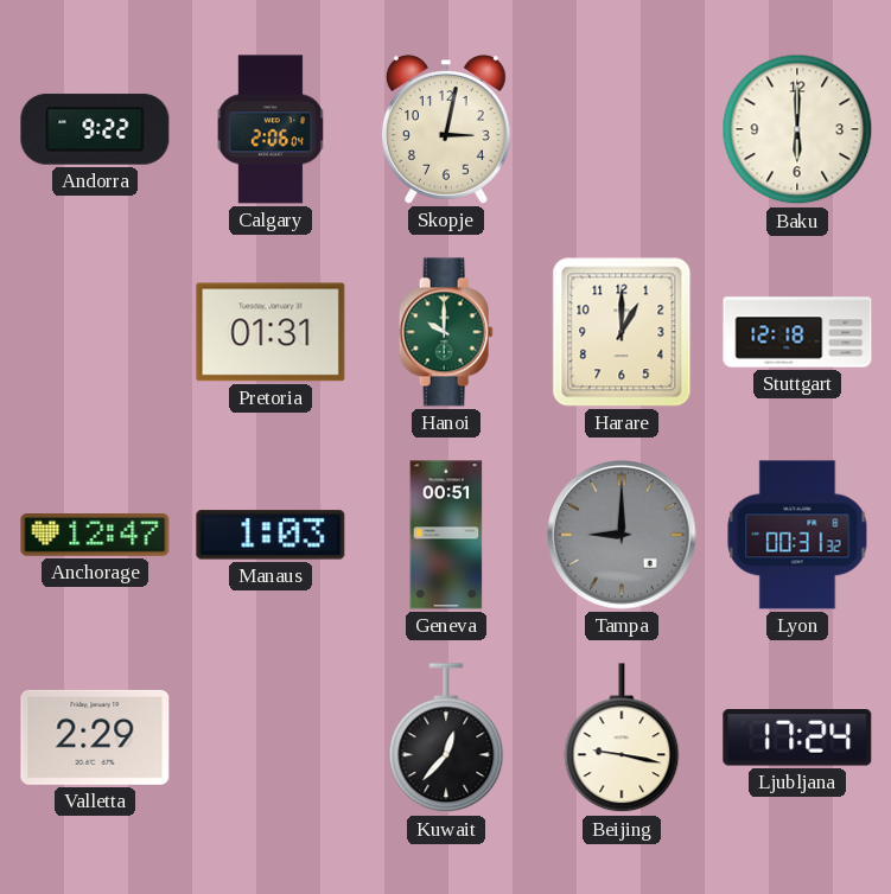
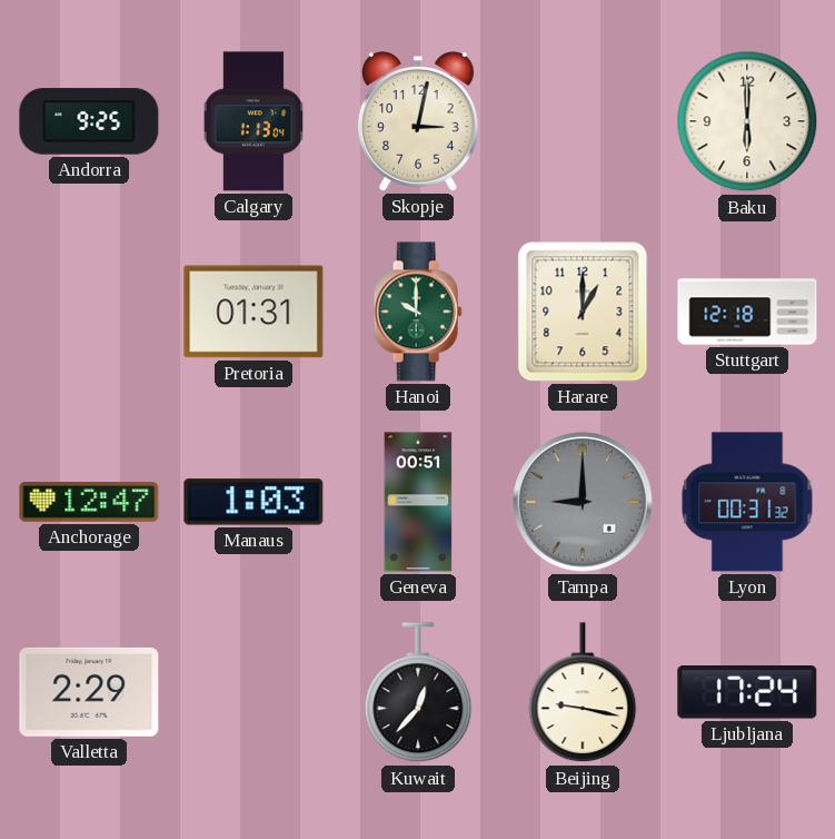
Andorra: 9:22 -> 9:25
Calgary: 2:06 -> 1:13
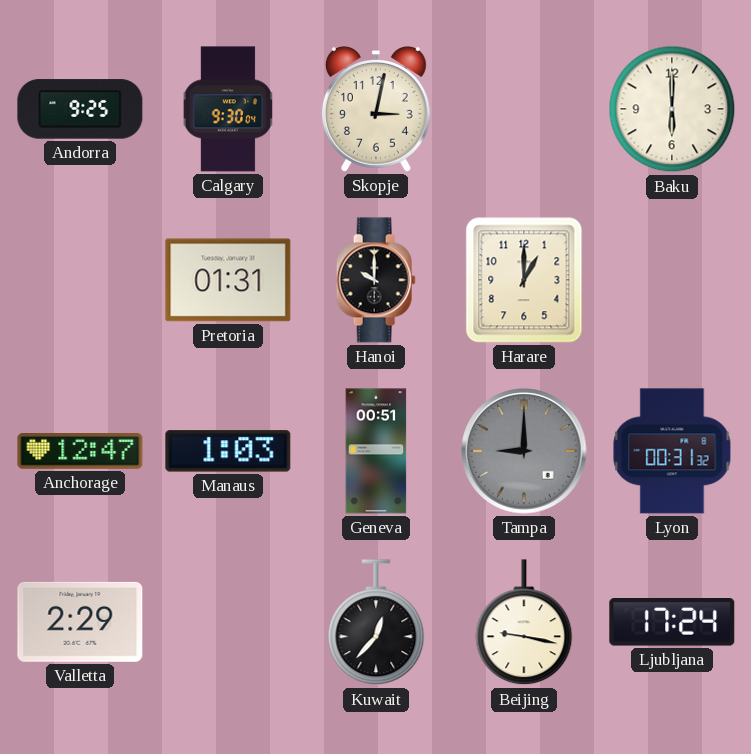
Calgary: 1:13 -> 9:30
Hanoi dial: green -> black
Stuttgart: 12:18 -> none
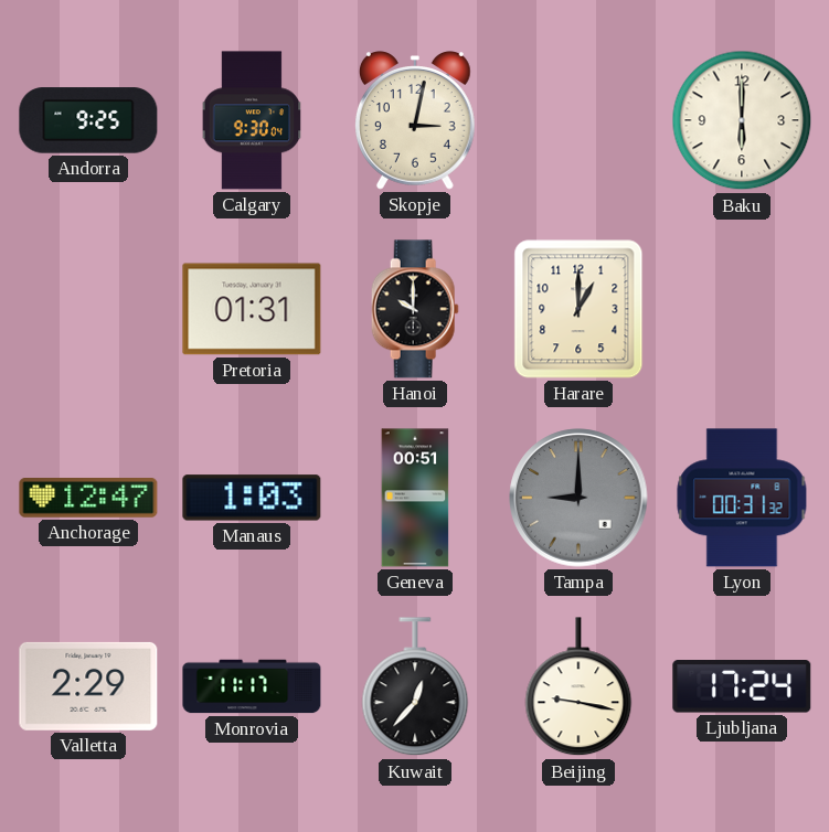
Monrovia: none -> 11:17
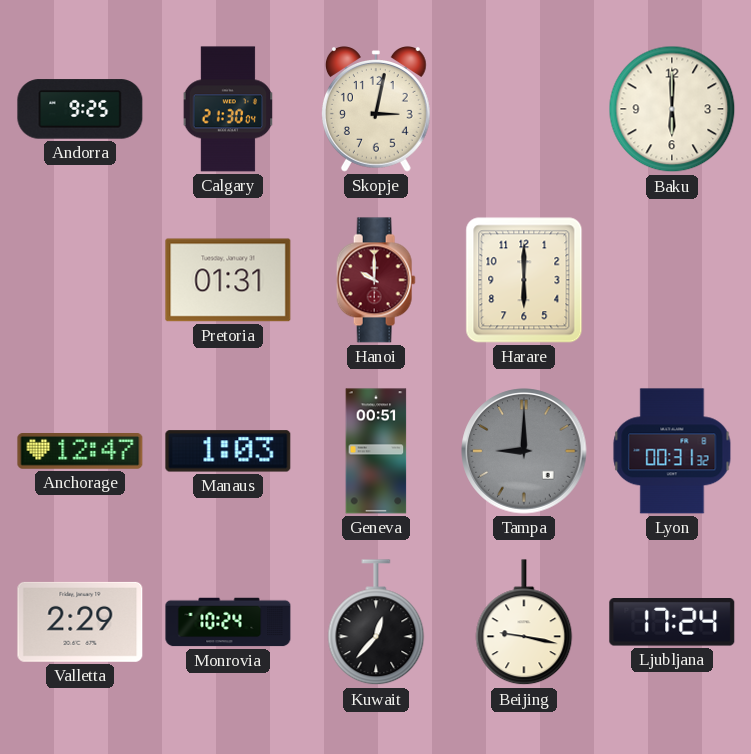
Calgary: 9:30 -> 21:30
Hanoi dial: black -> burgundy
Harare: 1:00 -> 6:00
Monrovia: 11:17 -> 10:24
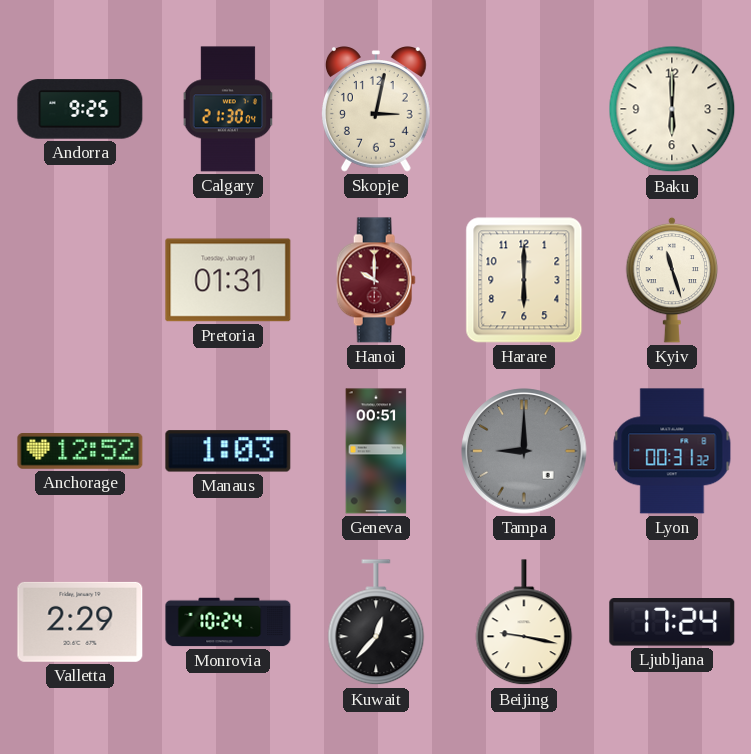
Kyiv: none -> 11:27
Anchorage: 12:47 -> 12:52
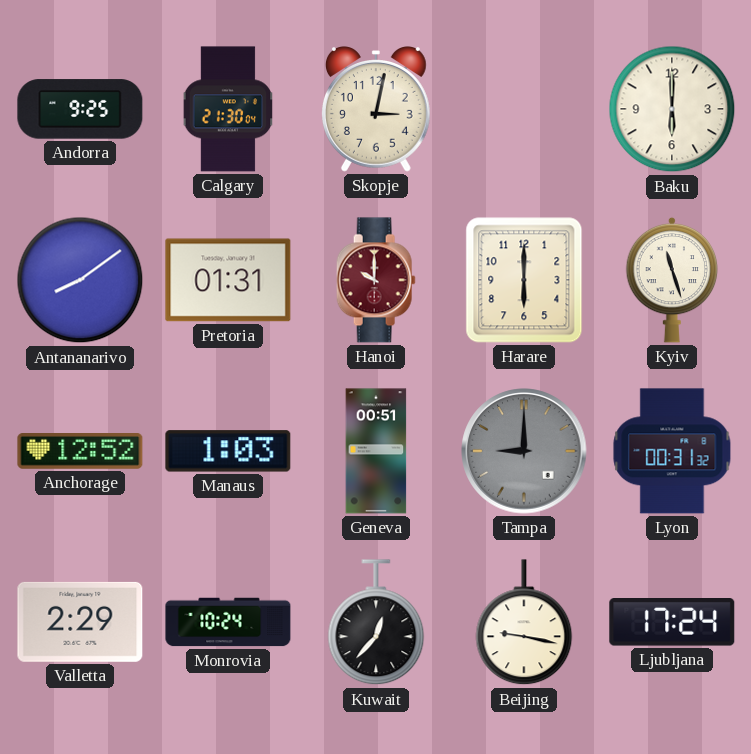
Antananarivo: none -> 8:09
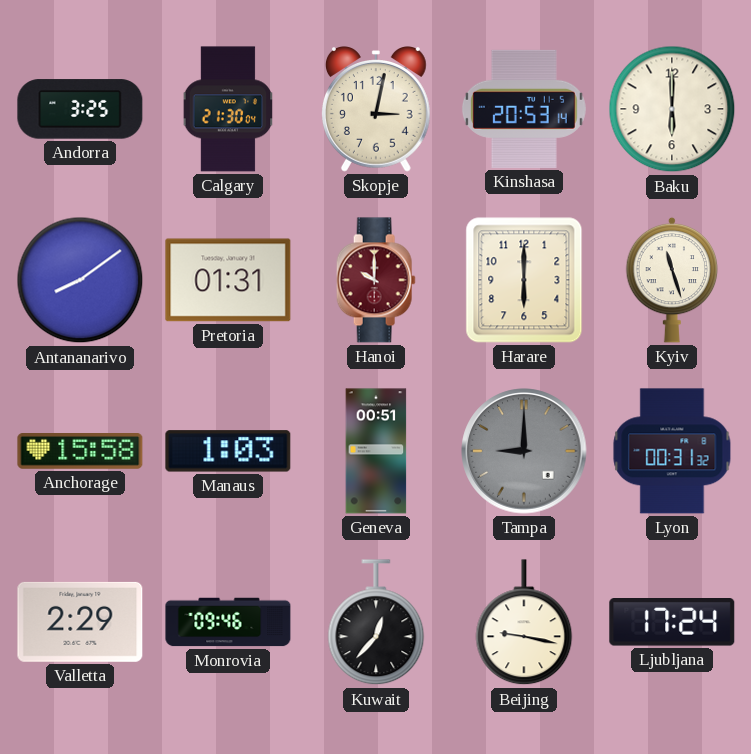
Andorra: 9:25 -> 3:25
Kinshasa: none -> 20:53
Anchorage: 12:52 -> 15:58
Monrovia: 10:24 -> 09:46
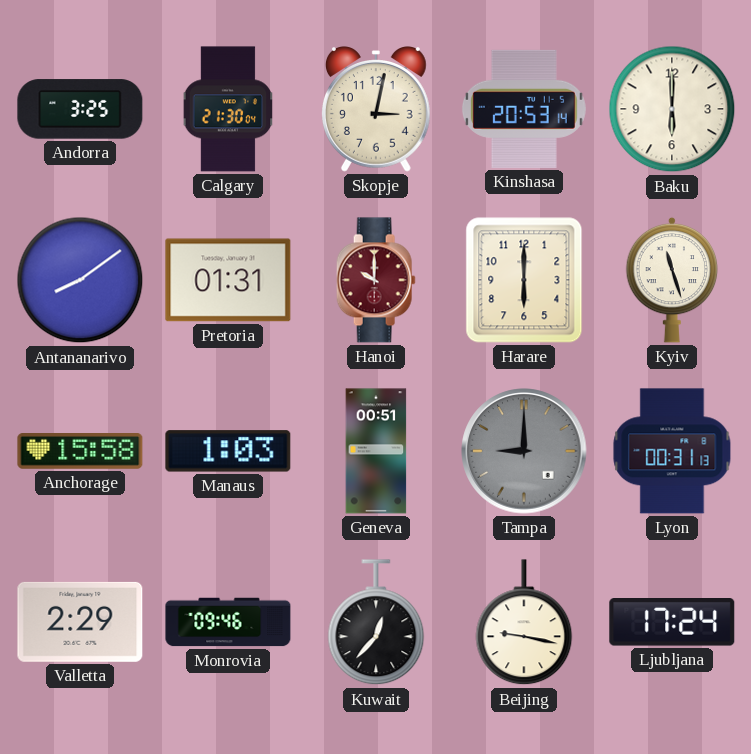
Lyon: 00:31:32 -> 00:31:13
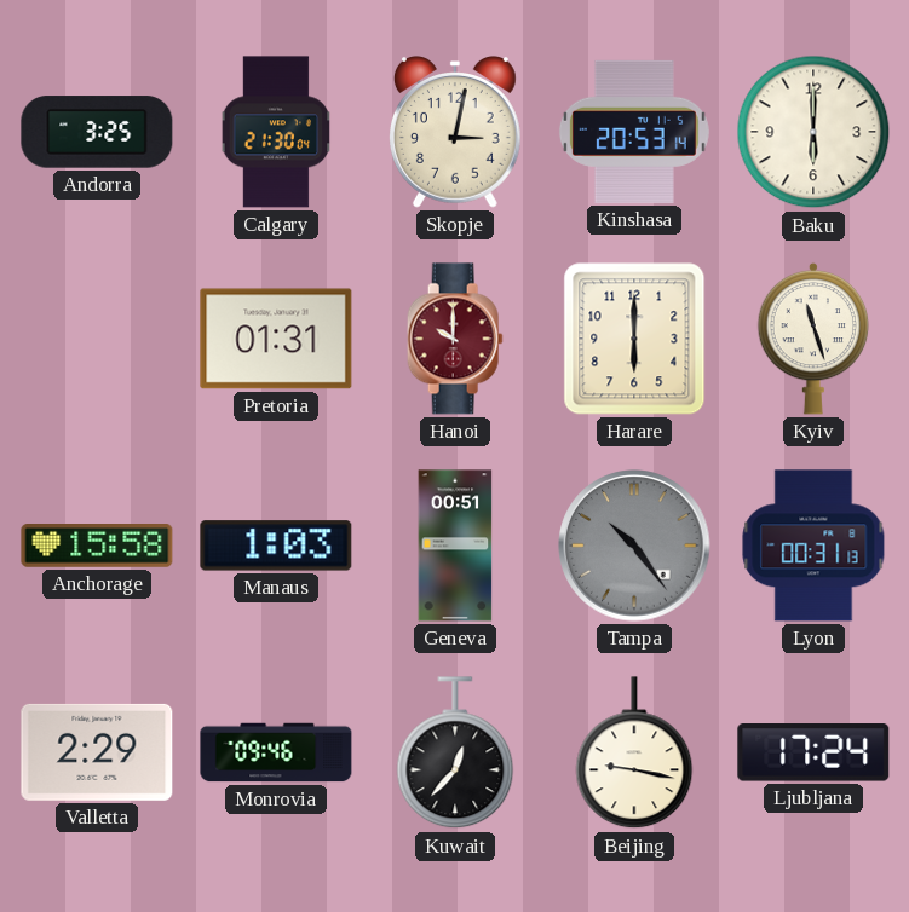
Antananarivo: 8:09 -> none
Tampa: 9:00 -> 10:24
